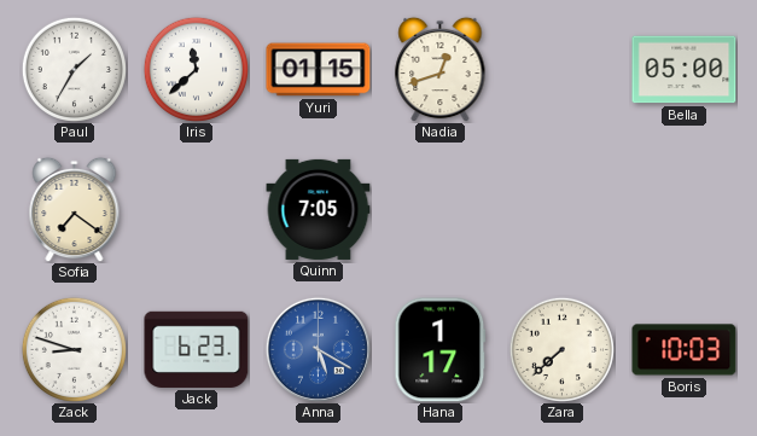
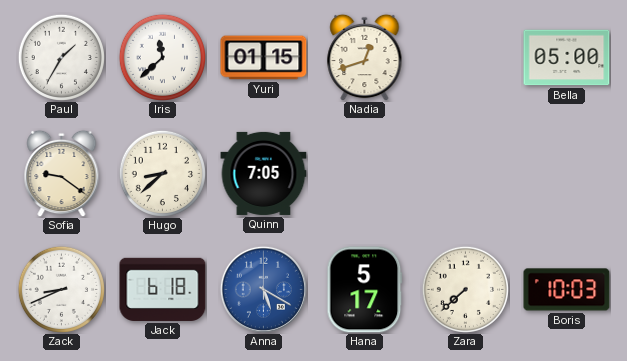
Sofia: 7:21 -> 9:21
Hugo: none -> 8:38
Zack: 8:48 -> 8:41
Jack: 6:23 -> 6:18
Hana: 1:17 -> 5:17
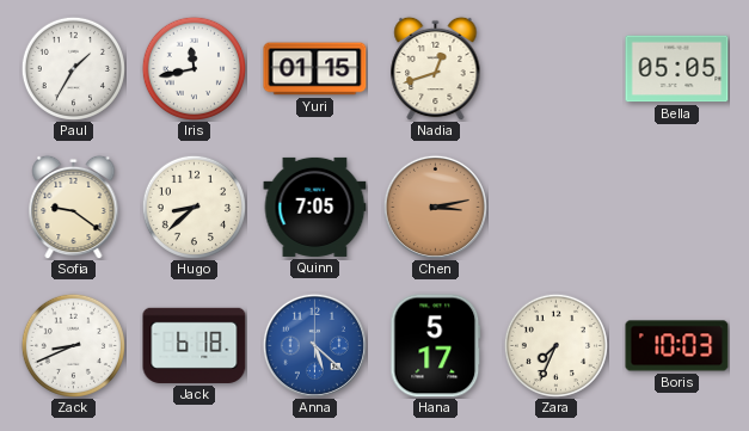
Iris: 11:38 -> 11:43
Bella: 05:00 -> 05:05
Chen: none -> 3:13
Anna: 5:20 -> 5:22
Zara: 7:38 -> 7:34
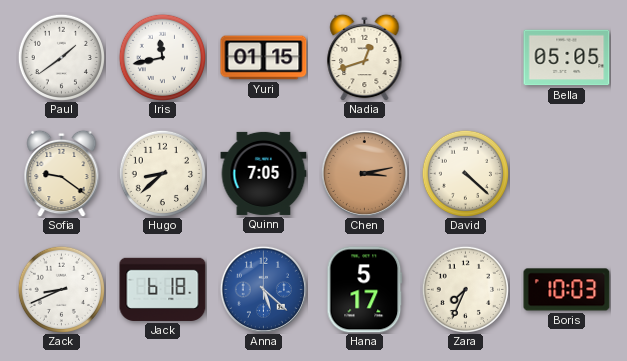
Paul: 1:35 -> 1:39
David: none -> 4:22
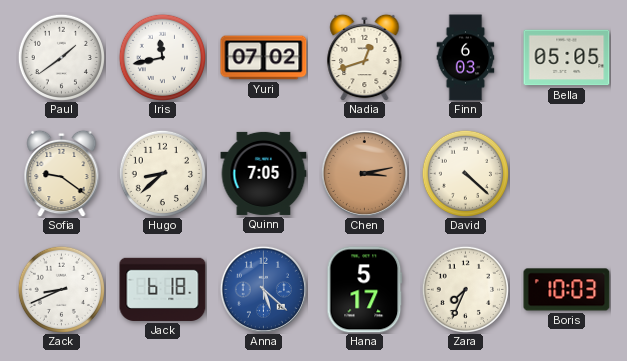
Yuri: 01:15 -> 07:02
Finn: none -> 6:03
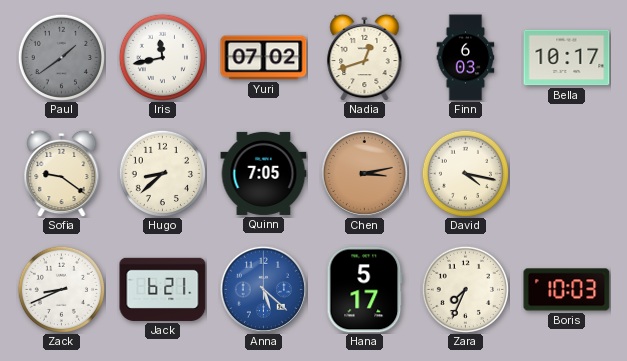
Paul dial: white -> grey
Bella: 05:05 -> 10:17
David: 4:22 -> 4:17
Jack: 6:18 -> 6:21
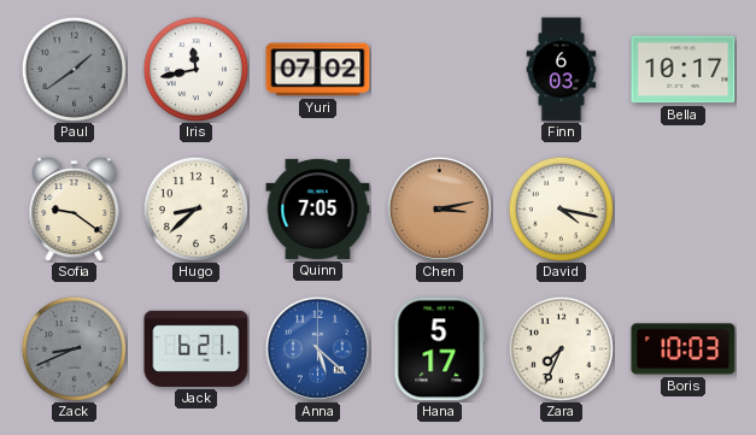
Nadia: 12:42 -> none
Zack dial: white -> grey
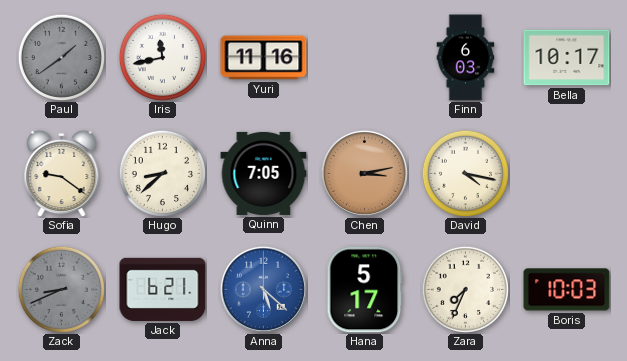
Yuri: 07:02 -> 11:16
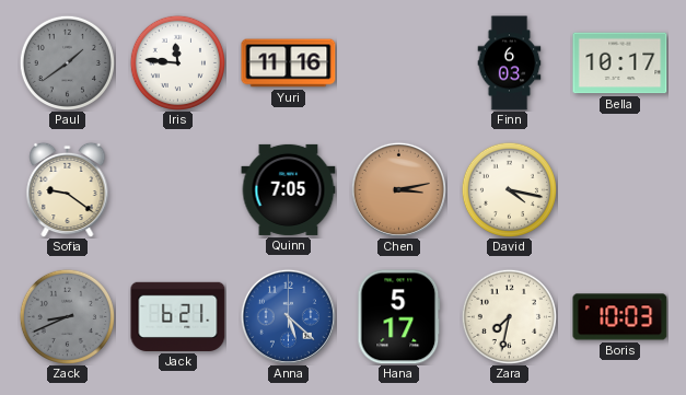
Iris: 11:43 -> 11:46
Hugo: 8:38 -> none
Zara: 7:34 -> 7:32
